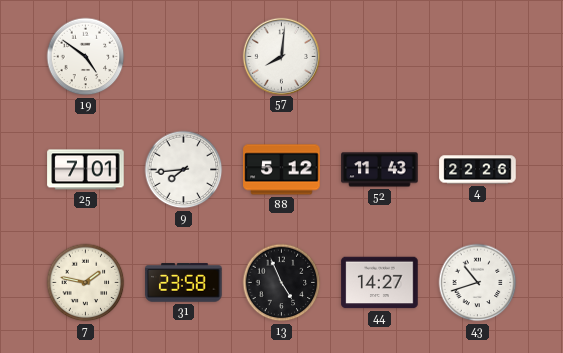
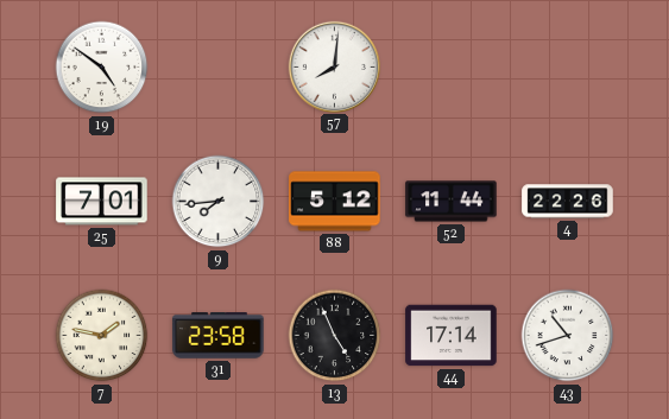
52: 11:43 -> 11:44
44: 14:27 -> 17:14
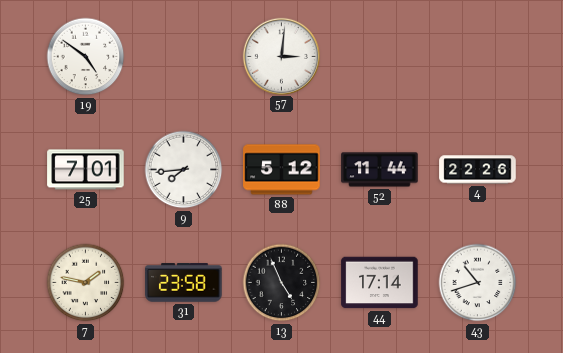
57: 8:01 -> 3:01
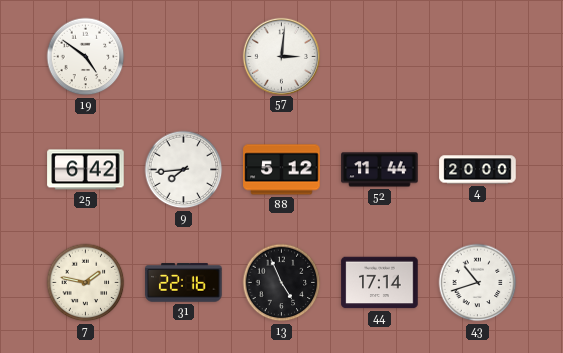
25: 7:01 -> 6:42
4: 22:26 -> 20:00
31: 23:58 -> 22:16
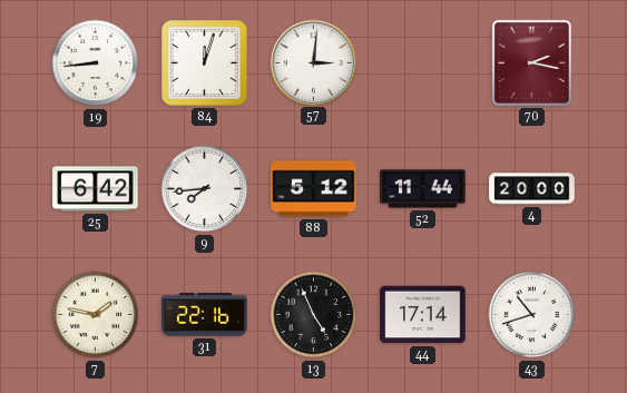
19: 4:51 -> 8:44
84: none -> 12:03
70: none -> 2:17
